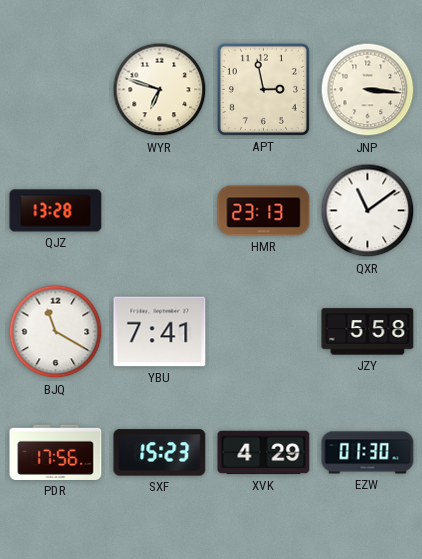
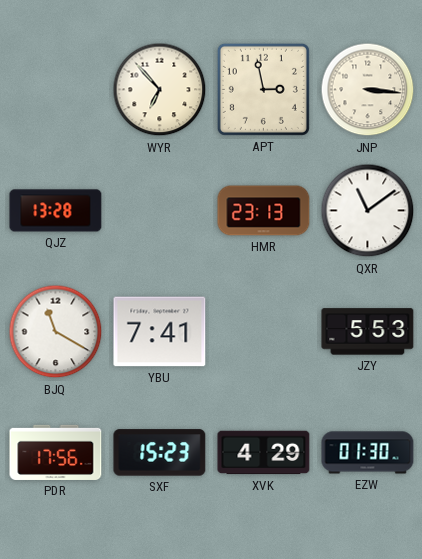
WYR: 6:48 -> 6:53
JZY: 5:58 -> 5:53
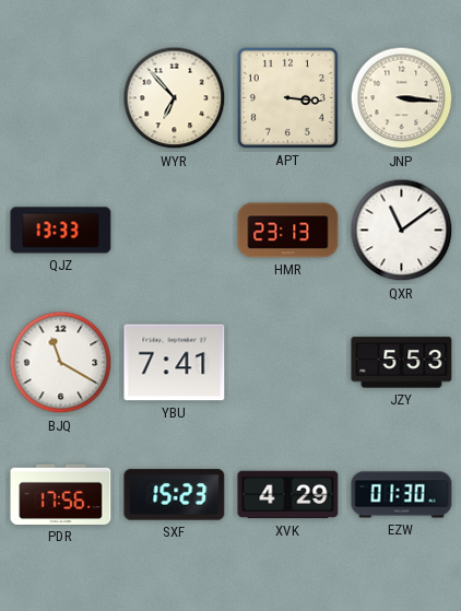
APT: 2:58 -> 3:16
QJZ: 13:28 -> 13:33
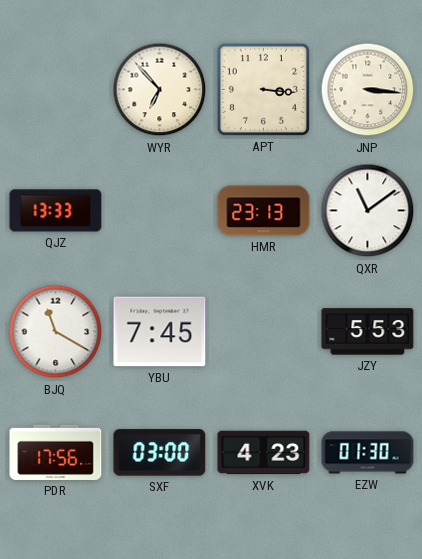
YBU: 7:41 -> 7:45
SXF: 15:23 -> 03:00
XVK: 4:29 -> 4:23
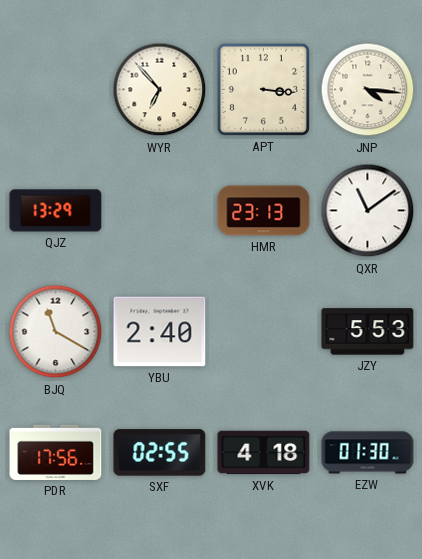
JNP: 3:16 -> 4:16
QJZ: 13:33 -> 13:29
YBU: 7:45 -> 2:40
SXF: 03:00 -> 02:55
XVK: 4:23 -> 4:18
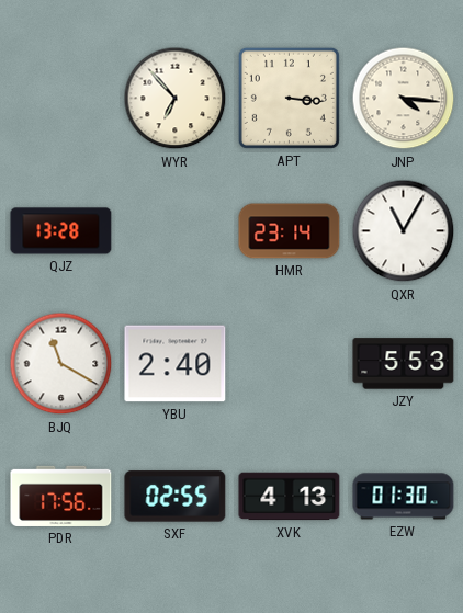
QJZ: 13:29 -> 13:28
HMR: 23:13 -> 23:14
QXR: 11:09 -> 11:05
XVK: 4:18 -> 4:13
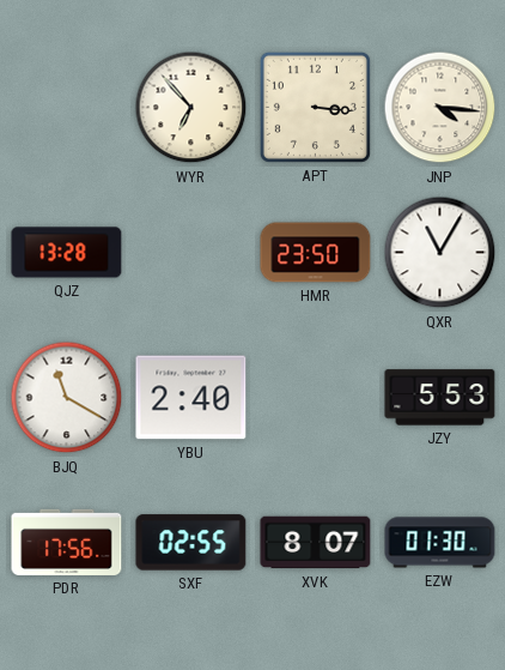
HMR: 23:14 -> 23:50
XVK: 4:13 -> 8:07
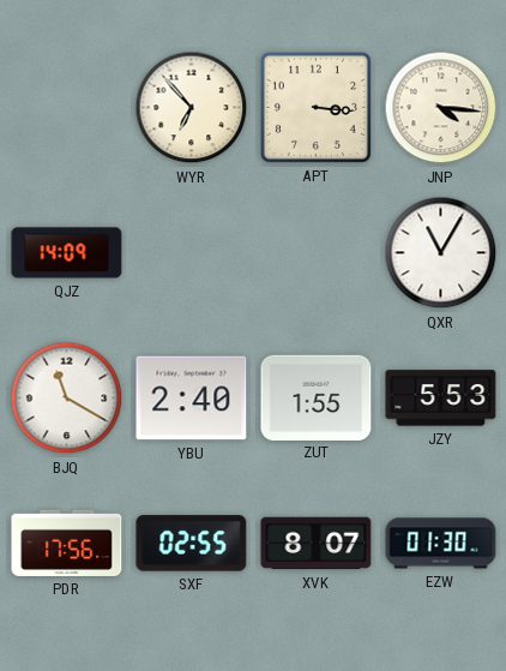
QJZ: 13:28 -> 14:09
HMR: 23:50 -> none
ZUT: none -> 1:55
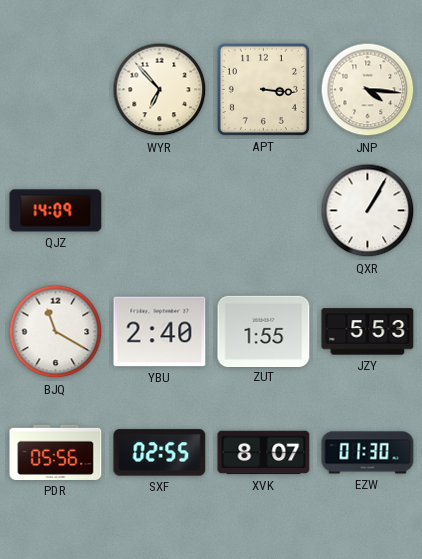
QXR: 11:05 -> 1:05
PDR: 17:56 -> 05:56
